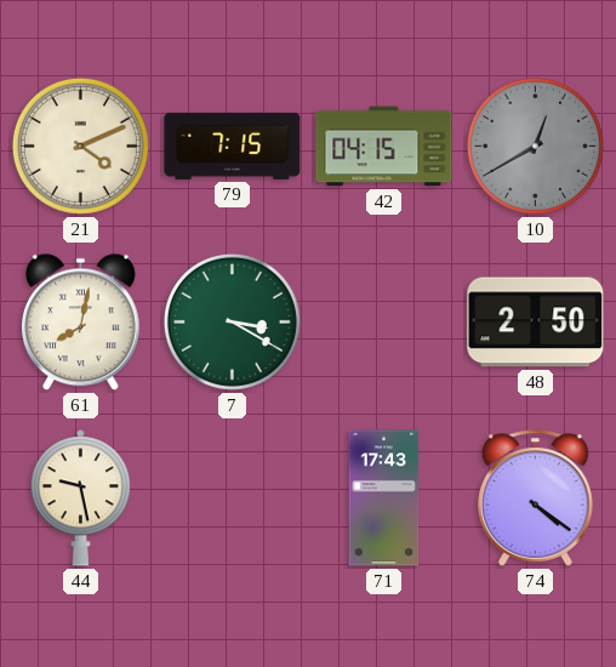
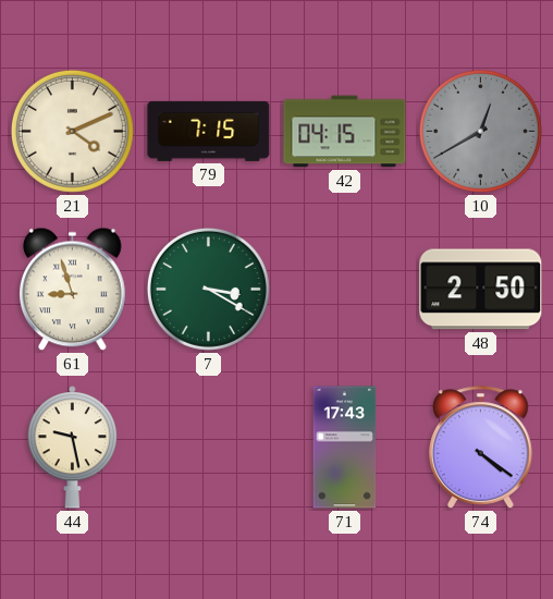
61: 8:02 -> 8:57
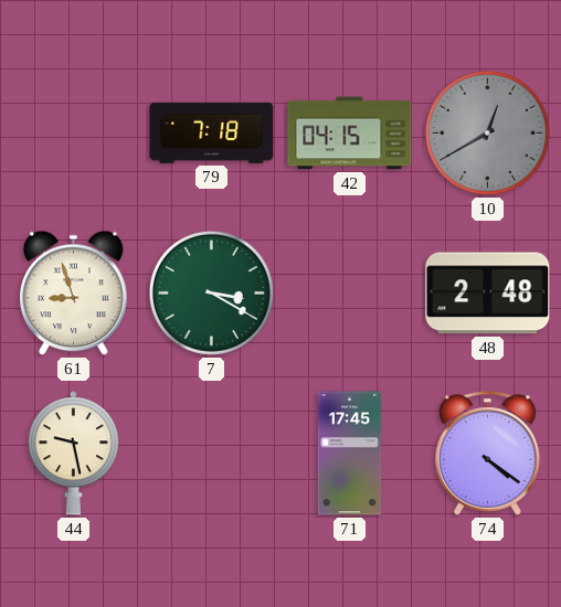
21: 4:11 -> none
79: 7:15 -> 7:18
48: 2:50 -> 2:48
71: 17:43 -> 17:45
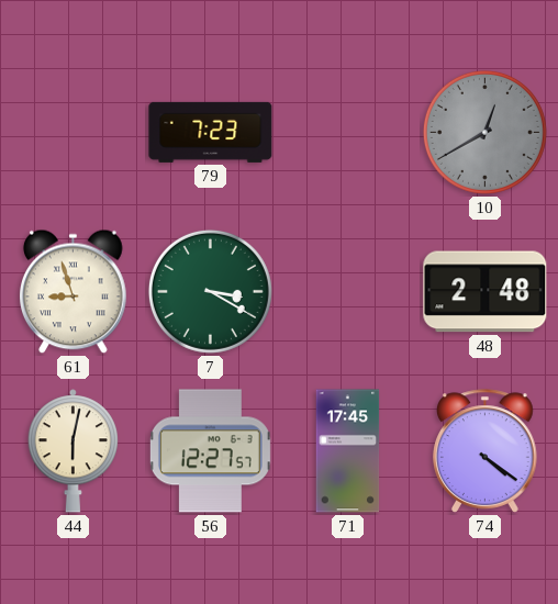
79: 7:18 -> 7:23
42: 04:15 -> none
44: 9:28 -> 6:02
56: none -> 12:27
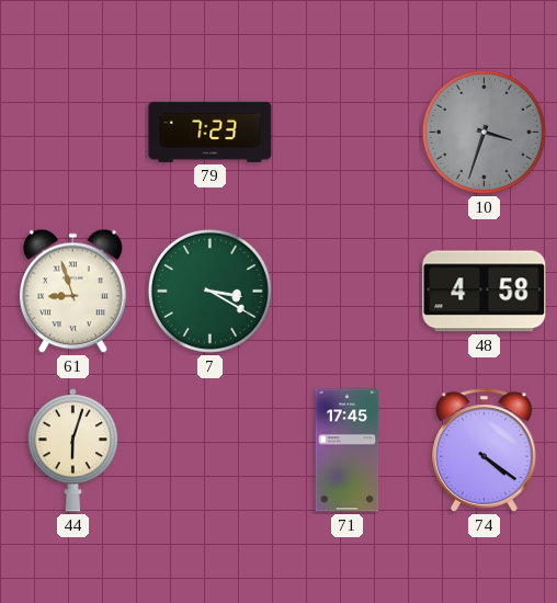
10: 12:40 -> 3:33
48: 2:48 -> 4:58
44: 6:02 -> 6:03
56: 12:27 -> none
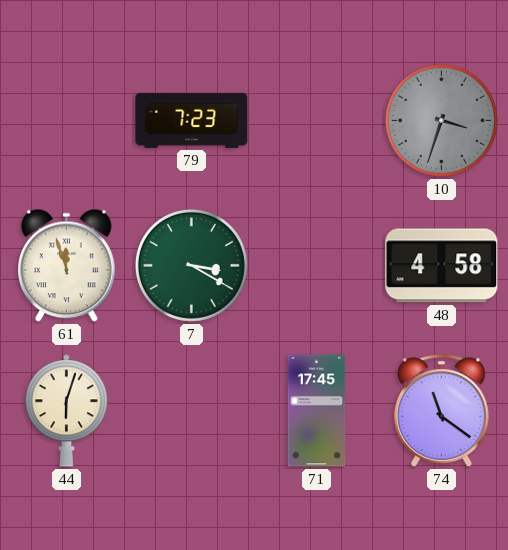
61: 8:57 -> 11:57
74: 4:21 -> 11:21
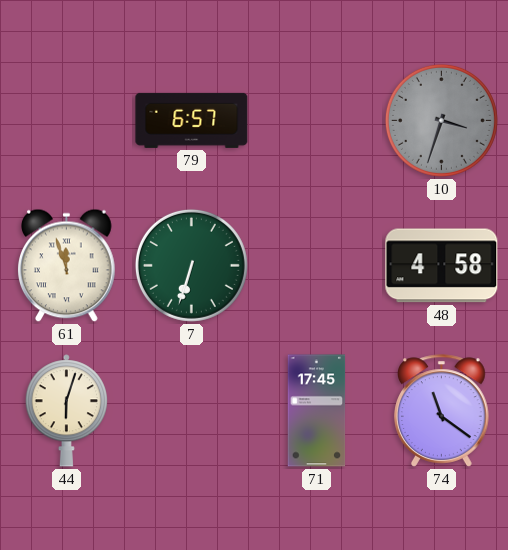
79: 7:23 -> 6:57
7: 3:20 -> 6:33
